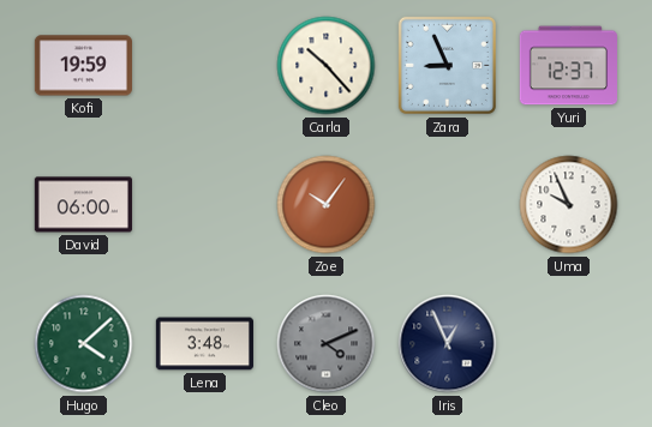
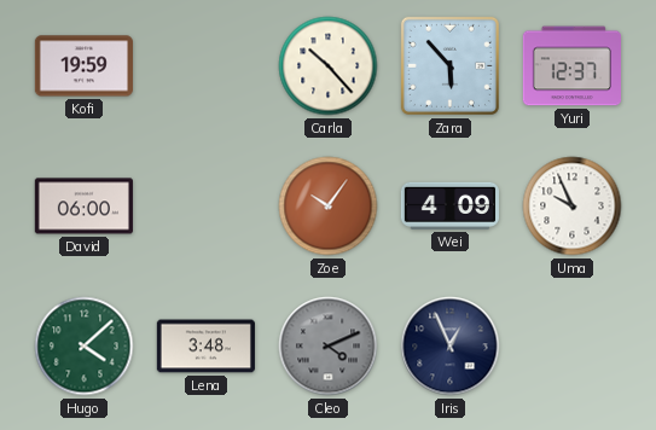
Zara: 8:56 -> 5:53
Wei: none -> 4:09
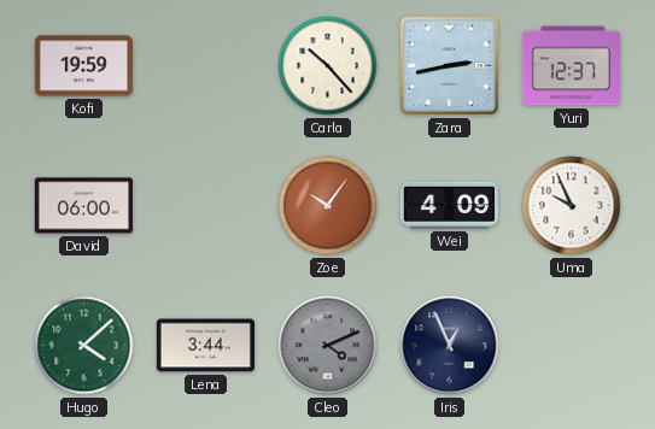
Zara: 5:53 -> 2:43
Lena: 3:48 -> 3:44
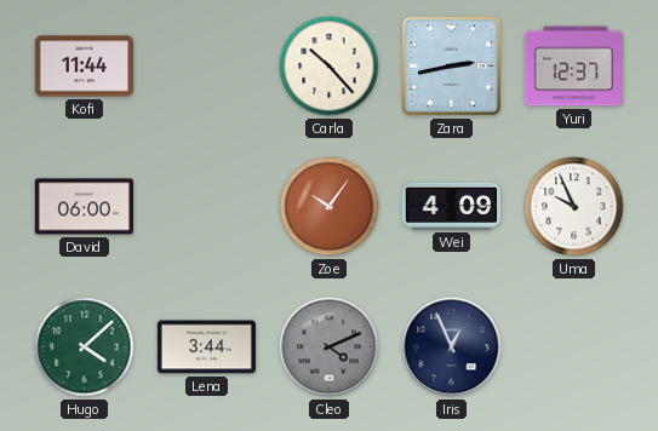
Kofi: 19:59 -> 11:44
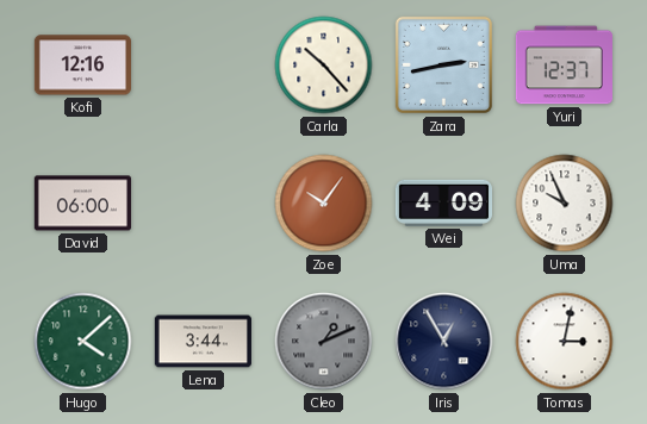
Kofi: 11:44 -> 12:16
Cleo: 4:11 -> 1:11
Iris: 12:56 -> 12:55
Tomas: none -> 3:02
